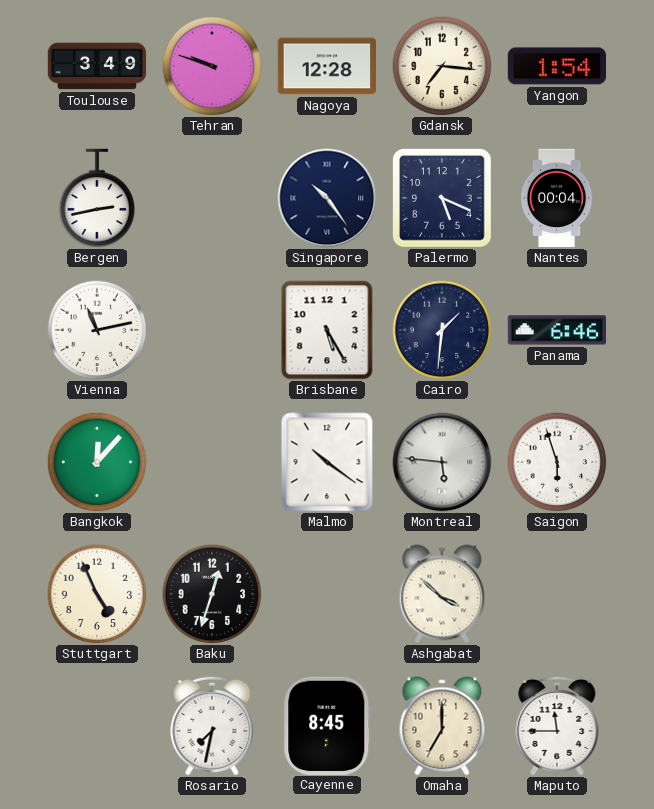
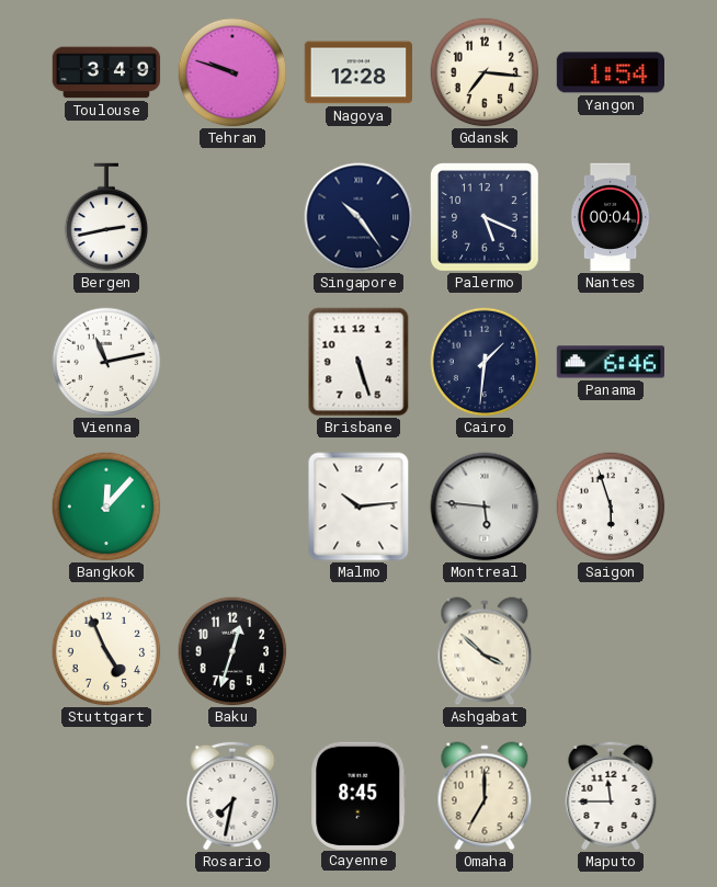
Brisbane: 5:25 -> 5:27
Malmo: 10:21 -> 10:14
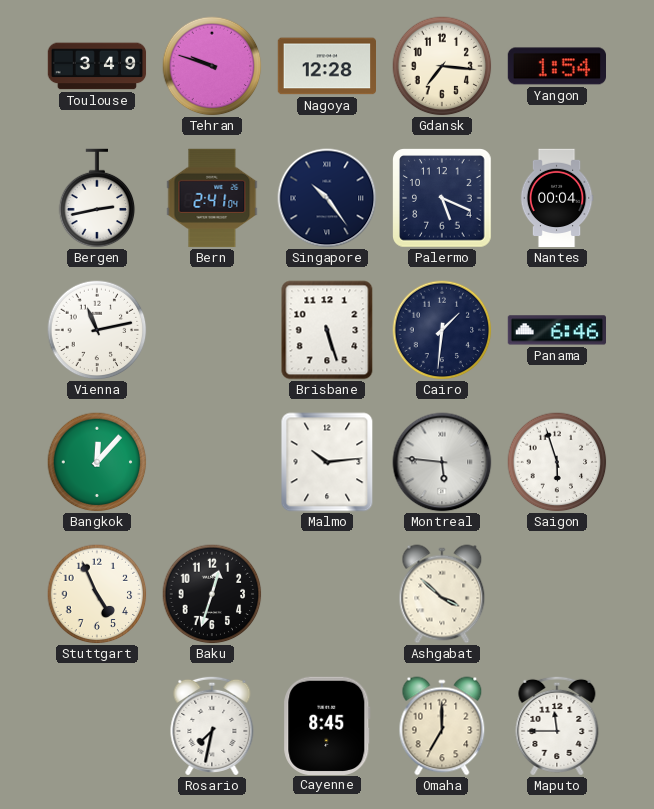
Bern: none -> 2:41
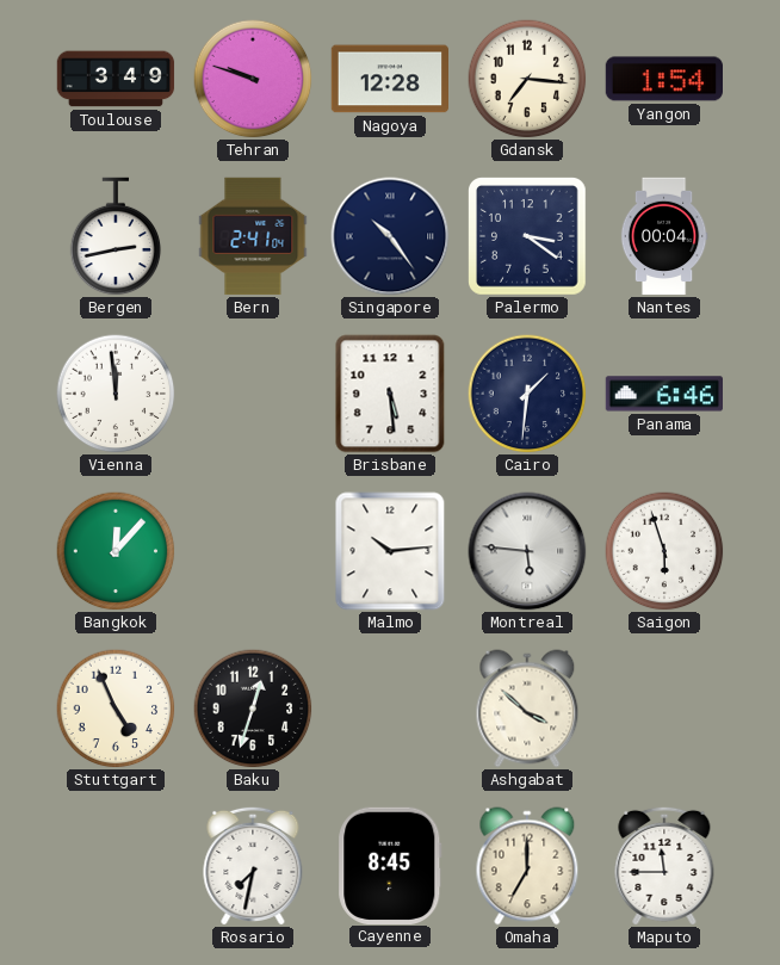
Palermo: 5:19 -> 3:21
Vienna: 11:13 -> 11:59
Brisbane: 5:27 -> 5:29
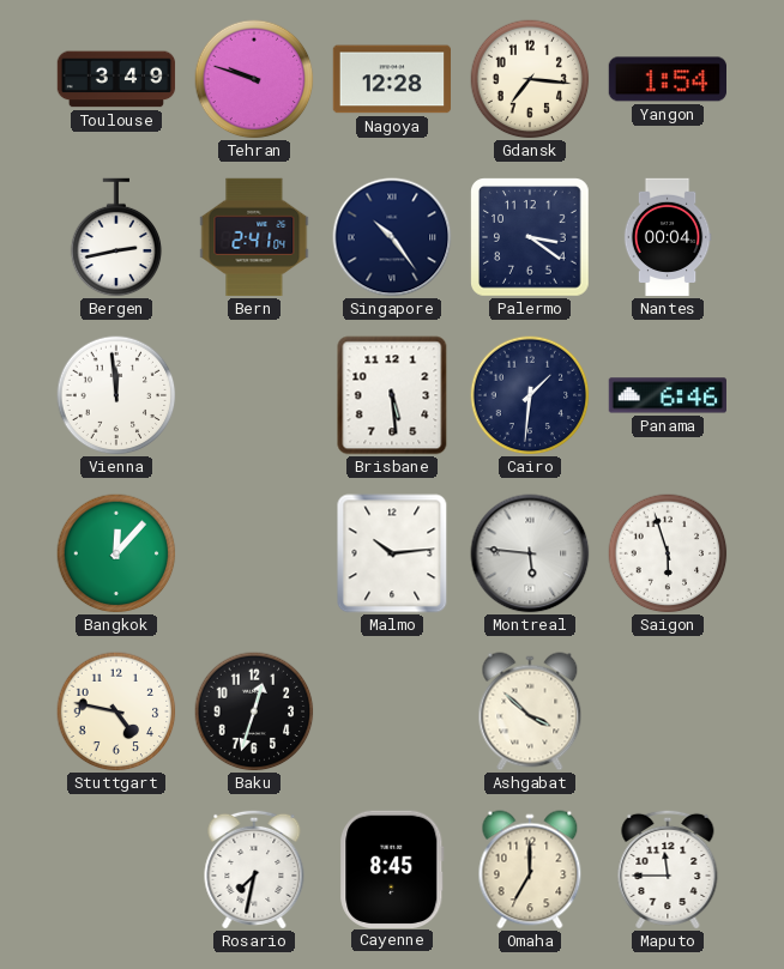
Stuttgart: 4:56 -> 4:47
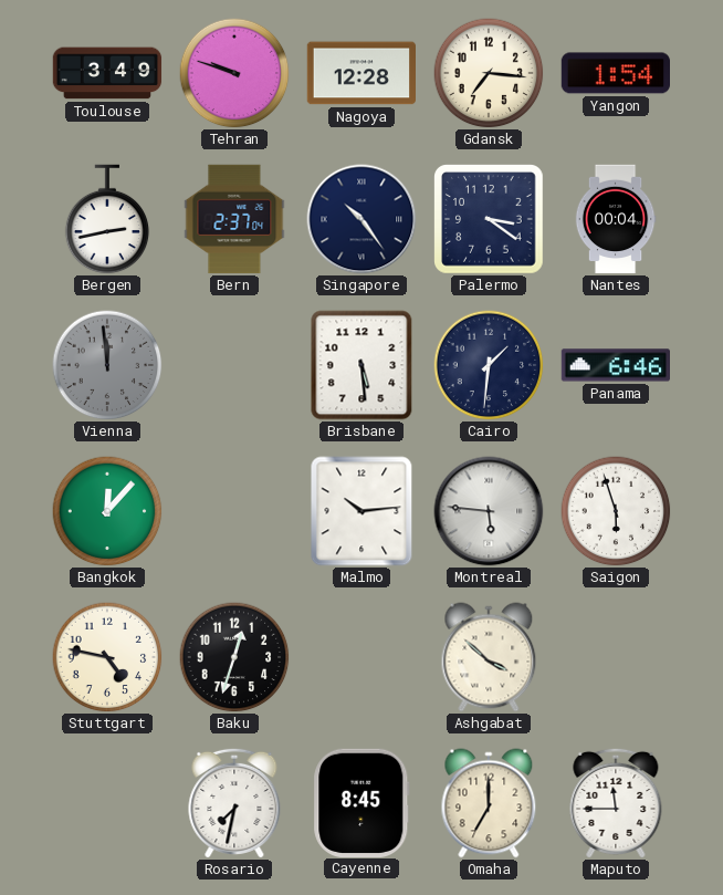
Bern: 2:41 -> 2:37
Vienna dial: white -> grey
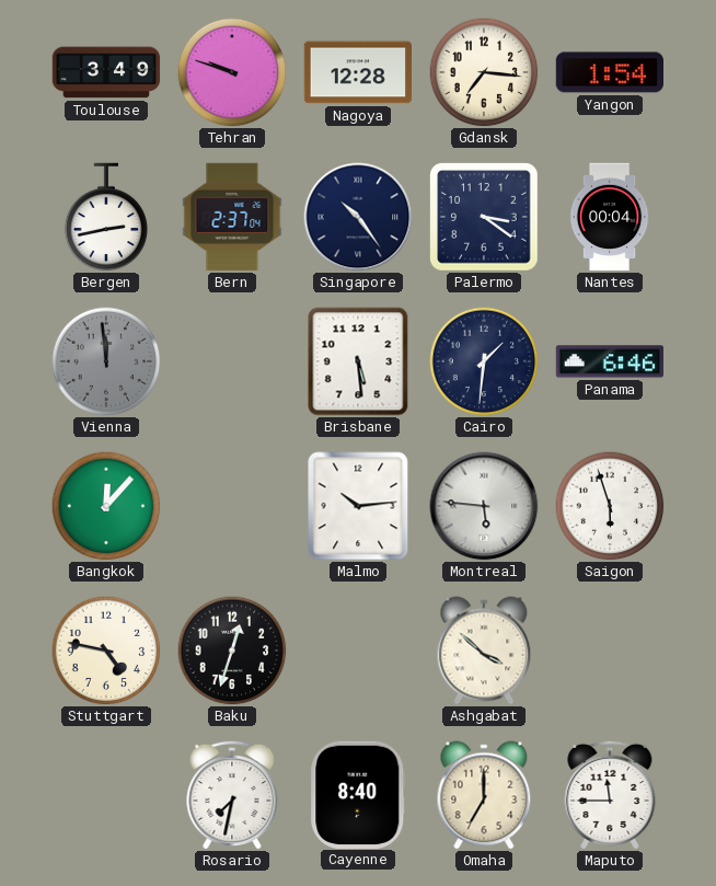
Cayenne: 8:45 -> 8:40
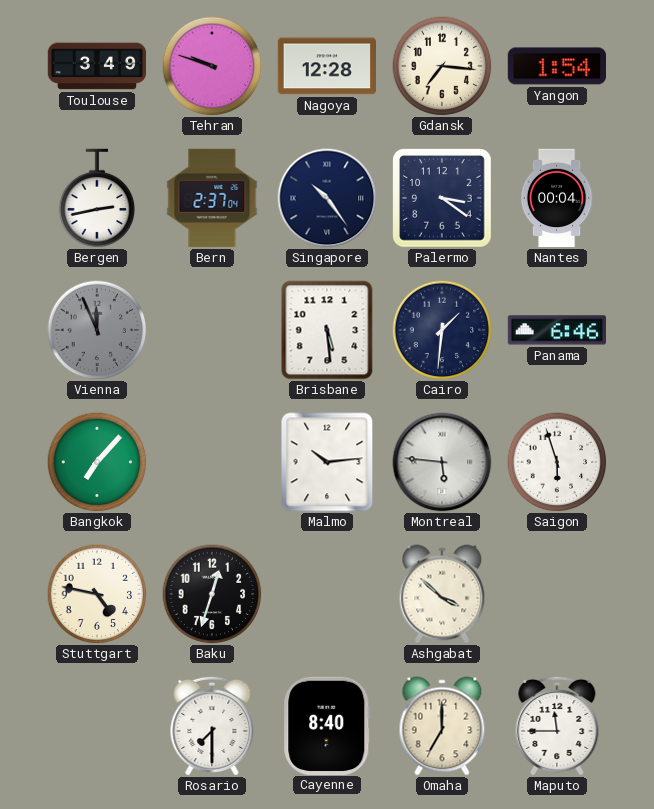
Vienna: 11:59 -> 11:56
Bangkok: 12:07 -> 7:07
Rosario: 7:32 -> 7:30
